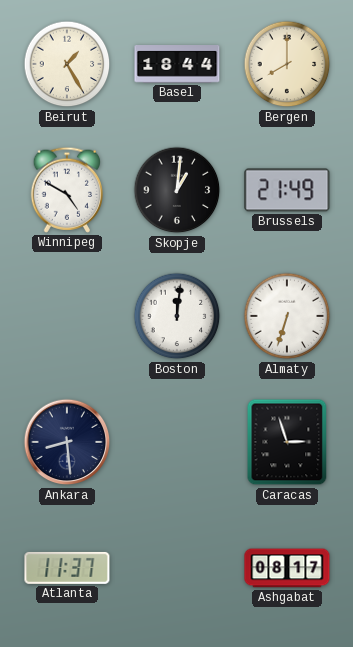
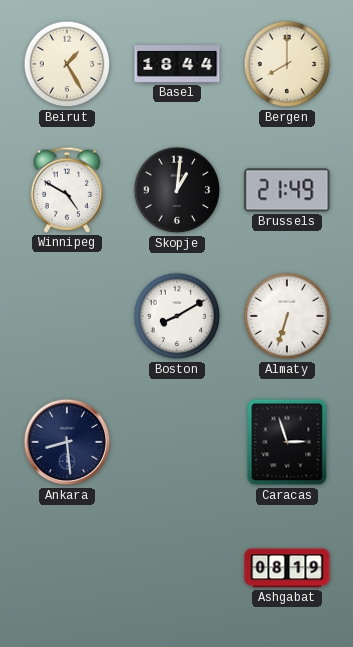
Boston: 12:01 -> 8:10
Atlanta: 11:37 -> none
Ashgabat: 08:17 -> 08:19
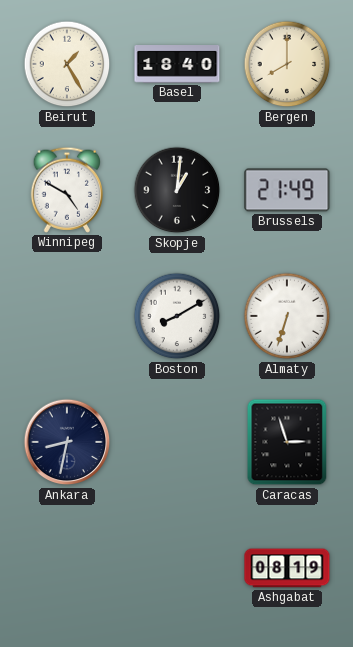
Basel: 18:44 -> 18:40
Ankara: 8:29 -> 8:32
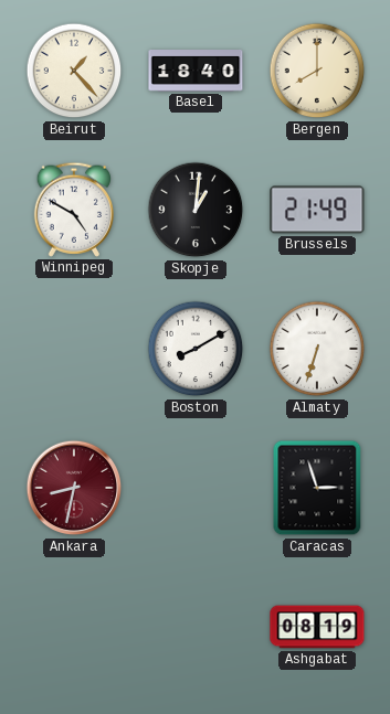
Beirut: 1:25 -> 1:23
Ankara dial: navy -> burgundy
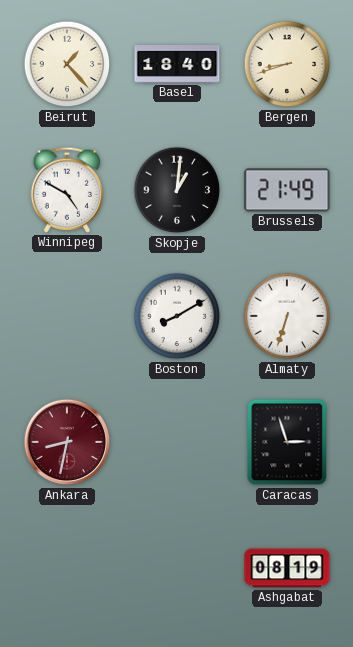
Bergen: 8:00 -> 8:42
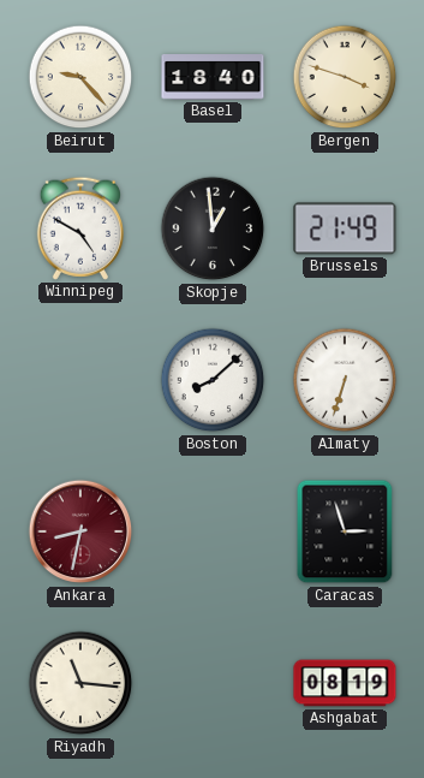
Beirut: 1:23 -> 9:23
Bergen: 8:42 -> 3:48
Skopje: 1:01 -> 12:59
Boston: 8:10 -> 8:08
Riyadh: none -> 11:16
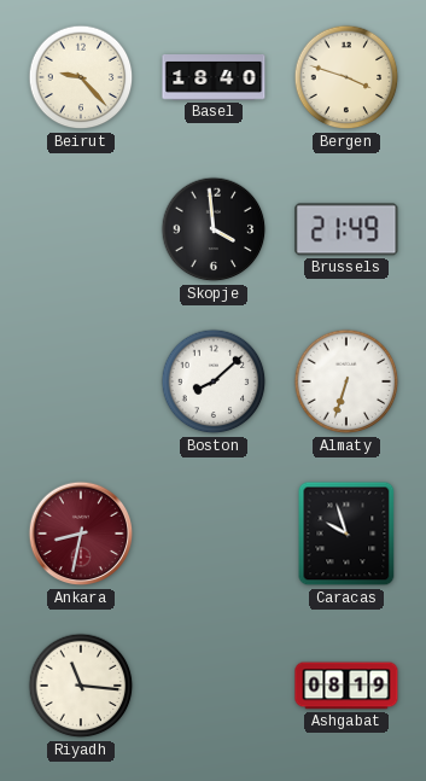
Winnipeg: 4:50 -> none
Skopje: 12:59 -> 3:59
Caracas: 2:57 -> 9:57
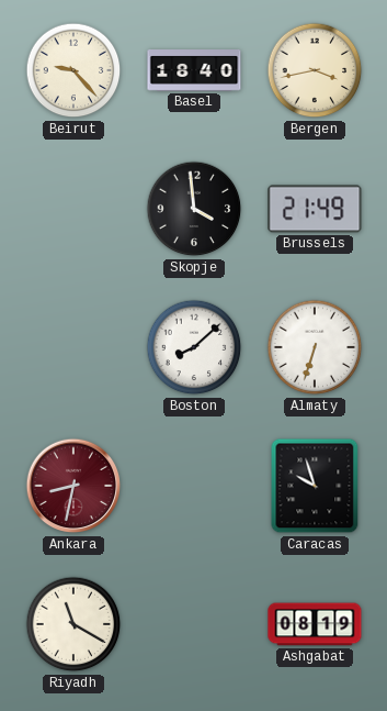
Bergen: 3:48 -> 3:43
Riyadh: 11:16 -> 11:20
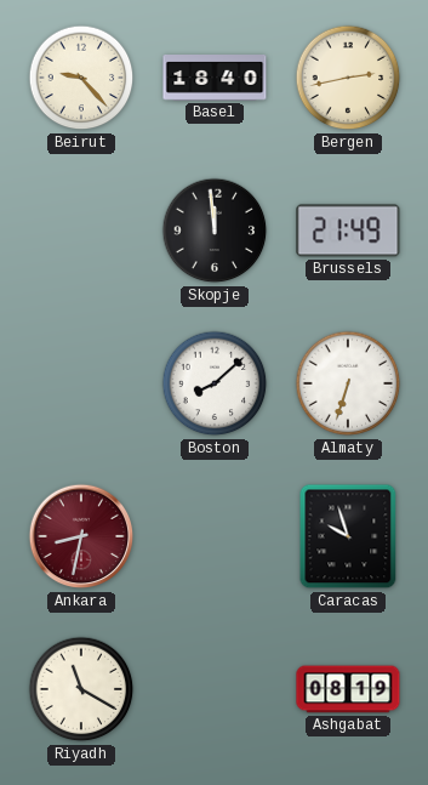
Bergen: 3:43 -> 2:43
Skopje: 3:59 -> 11:59
